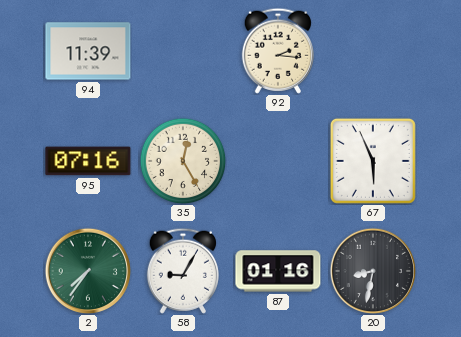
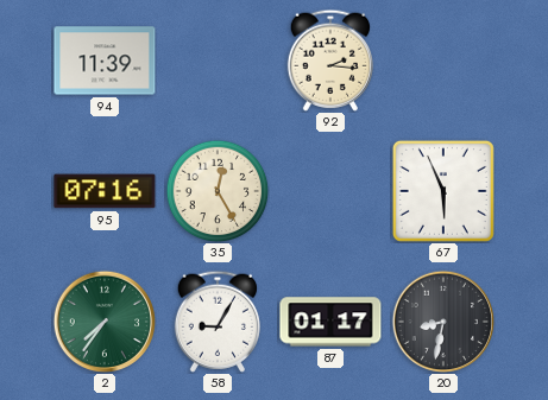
87: 01:16 -> 01:17
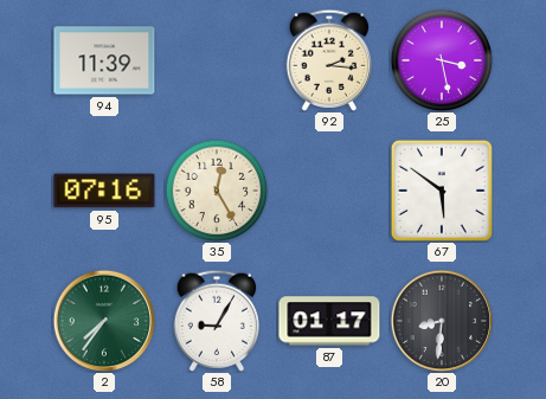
25: none -> 3:28
67: 5:56 -> 5:51
20: 8:32 -> 8:31
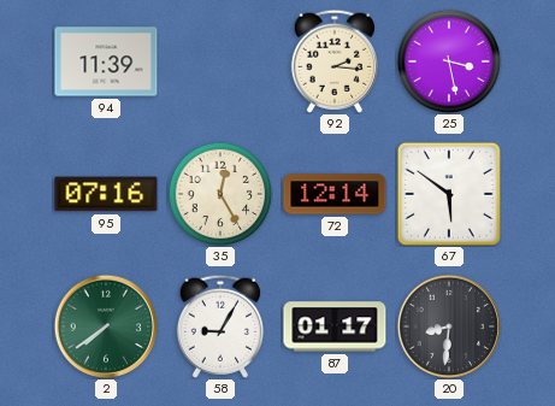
72: none -> 12:14
2: 7:36 -> 7:39
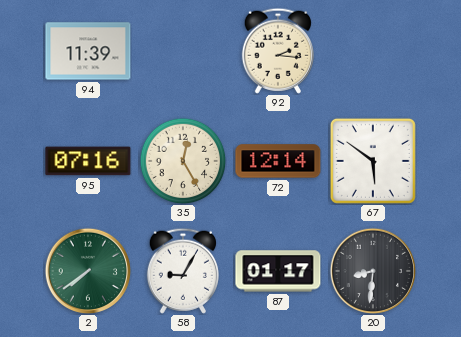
25: 3:28 -> none
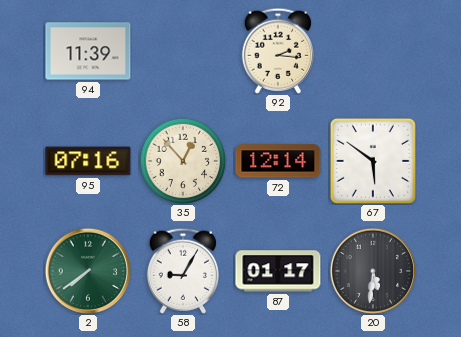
35: 12:25 -> 12:53
20: 8:31 -> 5:31
